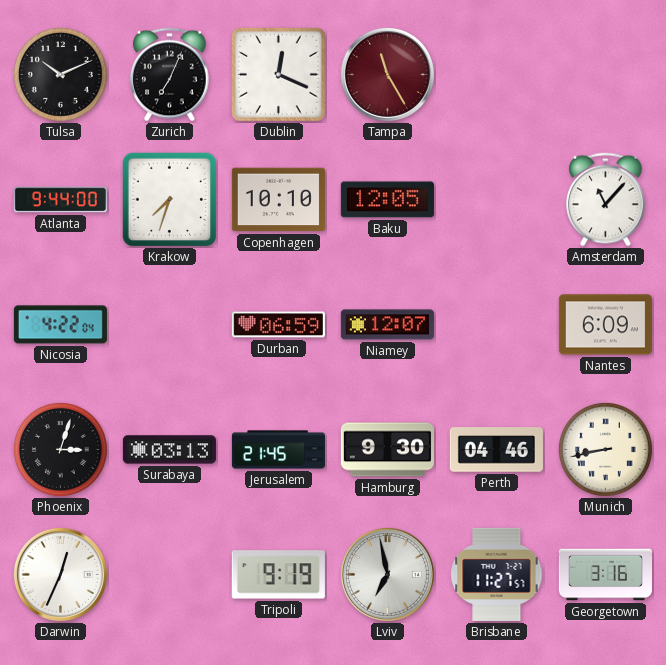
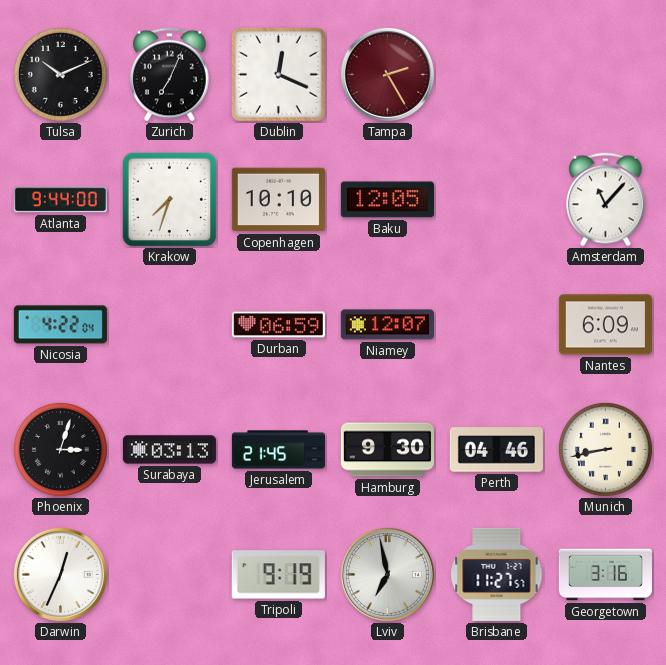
Tampa: 11:25 -> 2:25
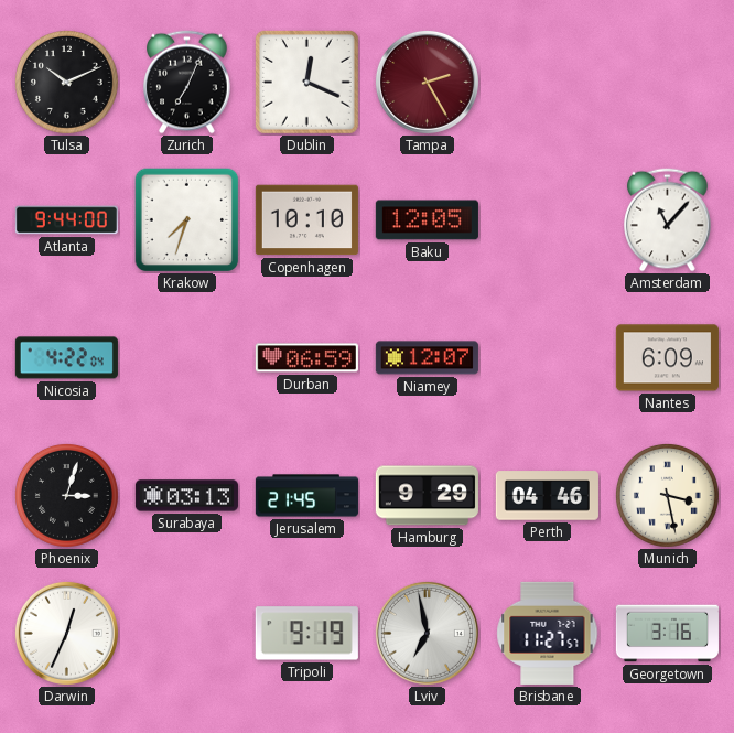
Hamburg: 9:30 -> 9:29
Munich: 8:43 -> 3:28
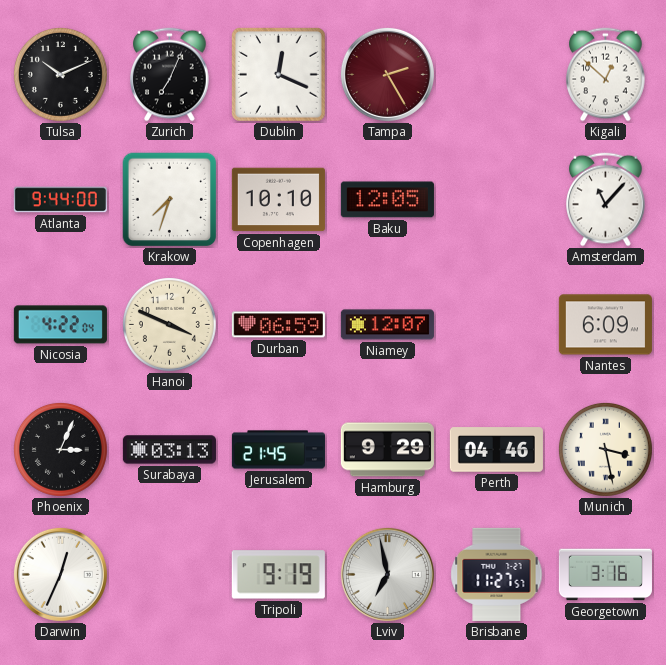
Kigali: none -> 12:52
Hanoi: none -> 3:49
Phoenix: 3:03 -> 3:04
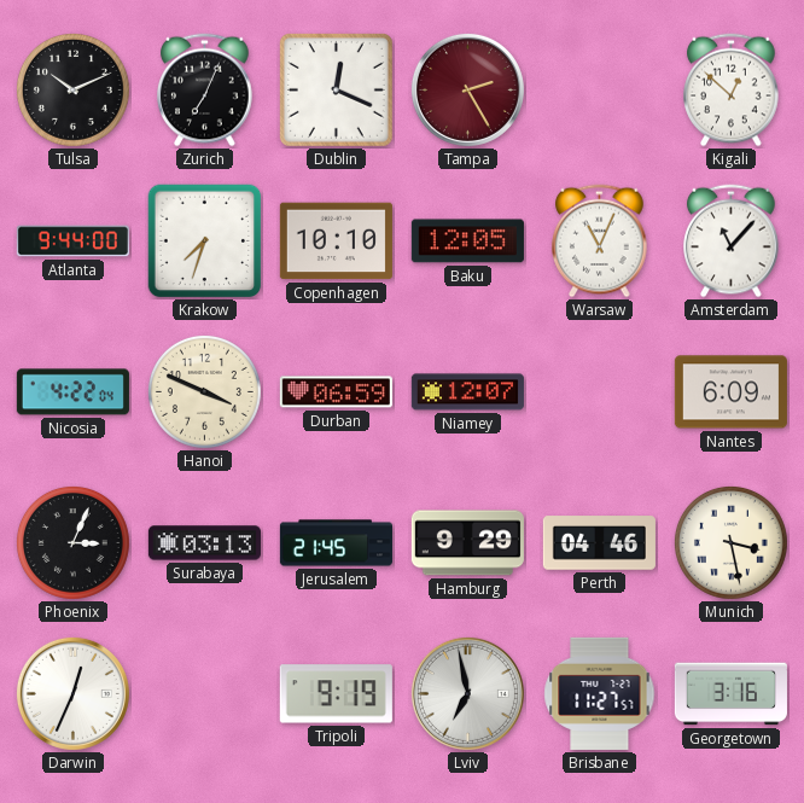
Warsaw: none -> 11:04
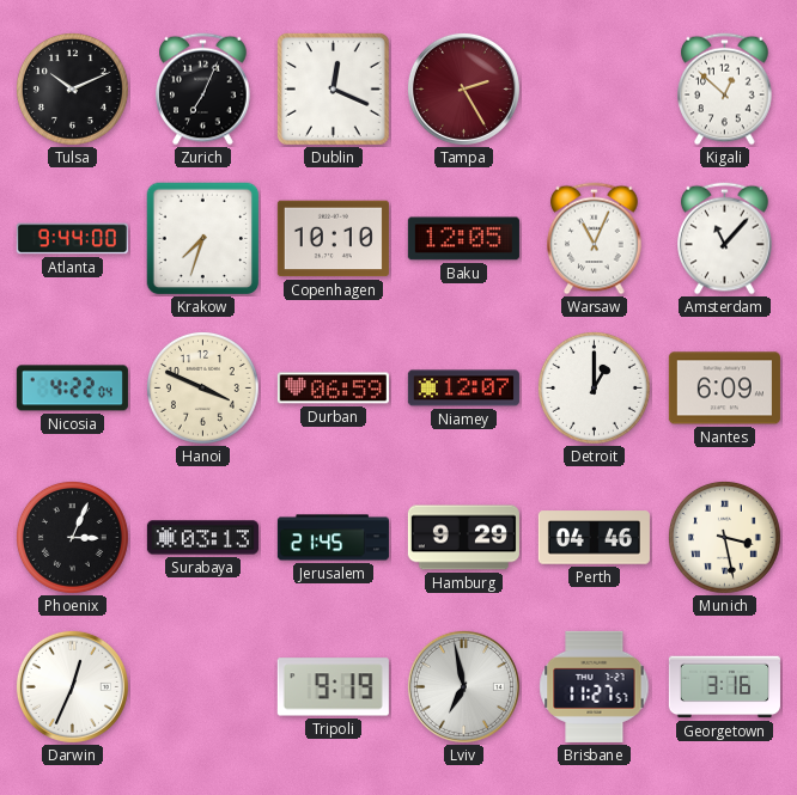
Detroit: none -> 1:00
